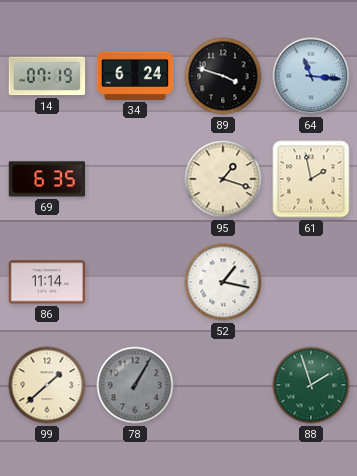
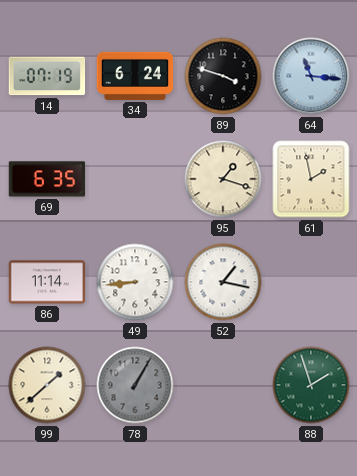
49: none -> 8:44
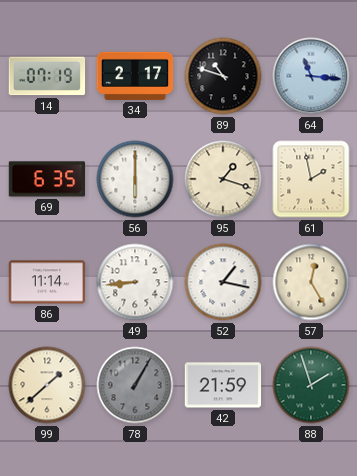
34: 6:24 -> 2:17
89: 3:48 -> 10:48
56: none -> 6:00
57: none -> 12:25
42: none -> 21:59
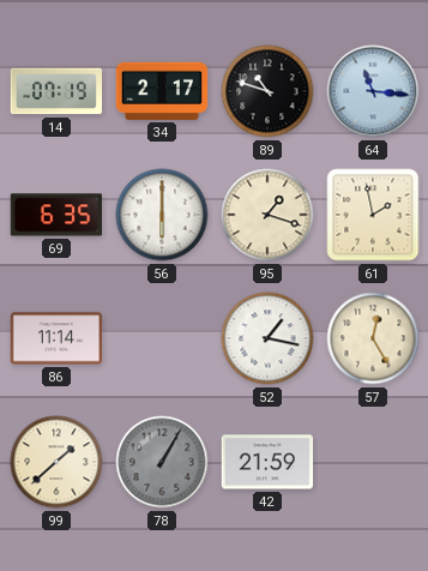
49: 8:44 -> none
88: 1:57 -> none
